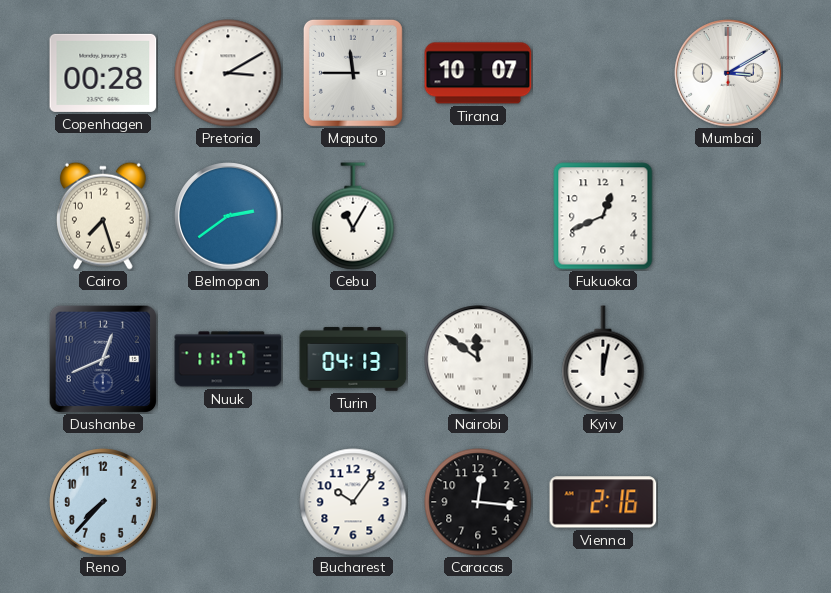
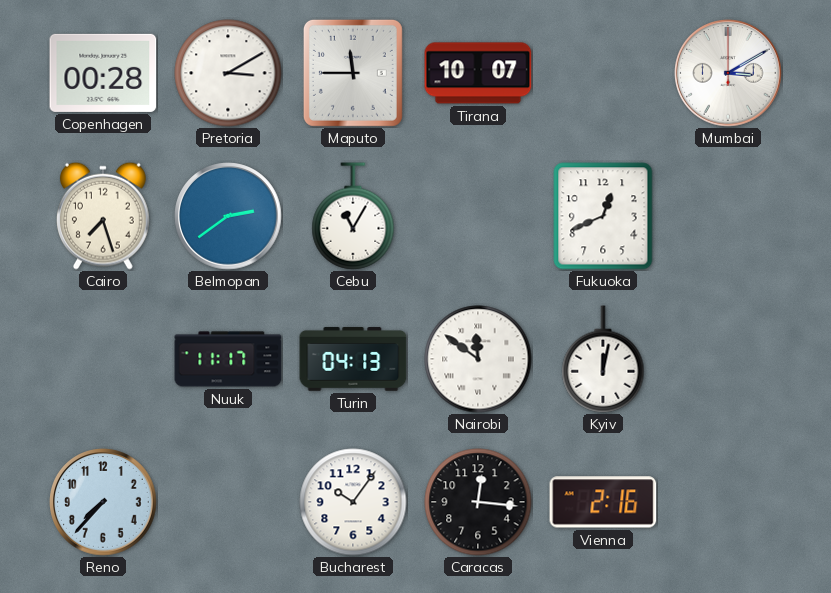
Dushanbe: 12:41 -> none
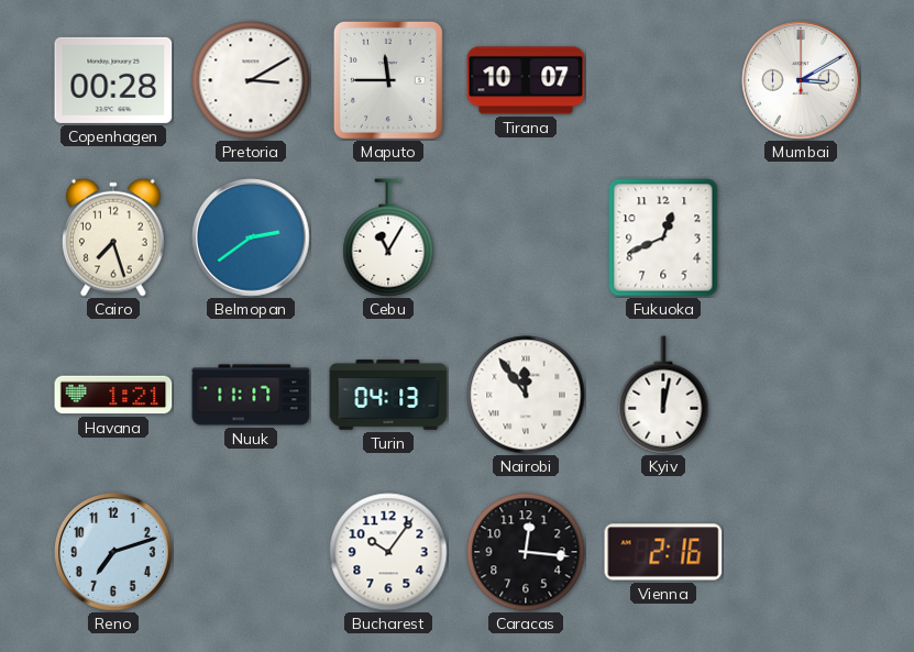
Havana: none -> 1:21
Nairobi: 11:51 -> 11:54
Reno: 7:37 -> 7:12
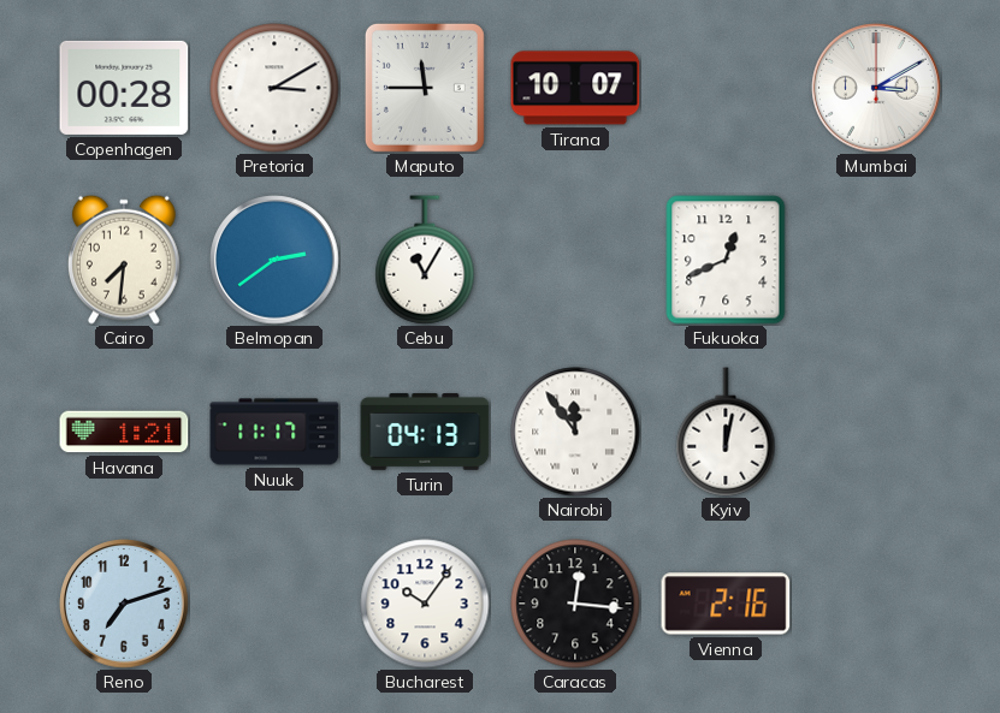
Cairo: 7:27 -> 7:31
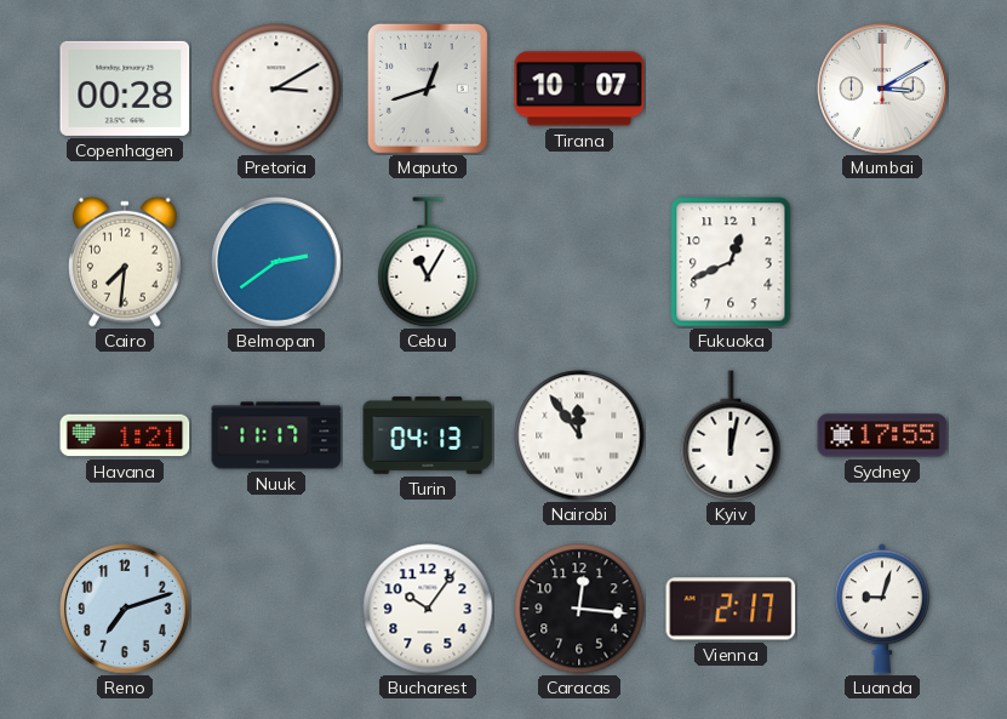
Maputo: 11:45 -> 12:42
Sydney: none -> 17:55
Vienna: 2:16 -> 2:17
Luanda: none -> 9:03
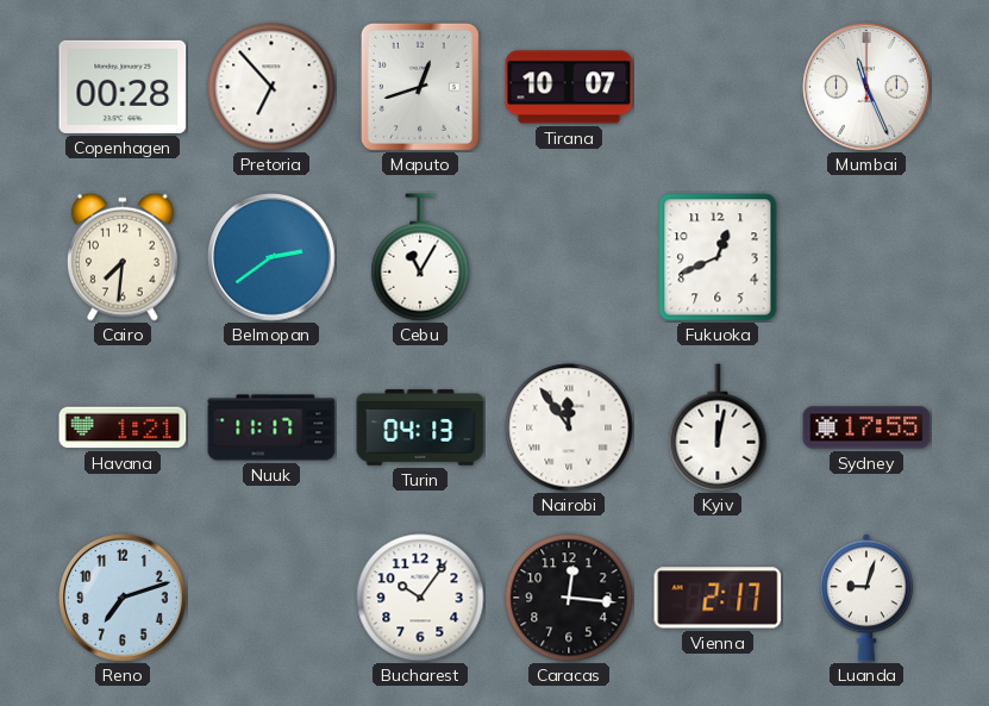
Pretoria: 3:10 -> 6:53
Mumbai: 3:10 -> 11:26
